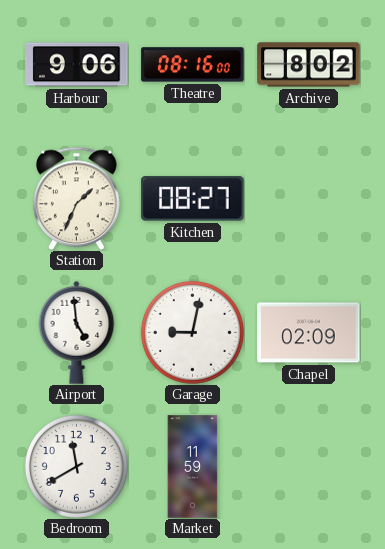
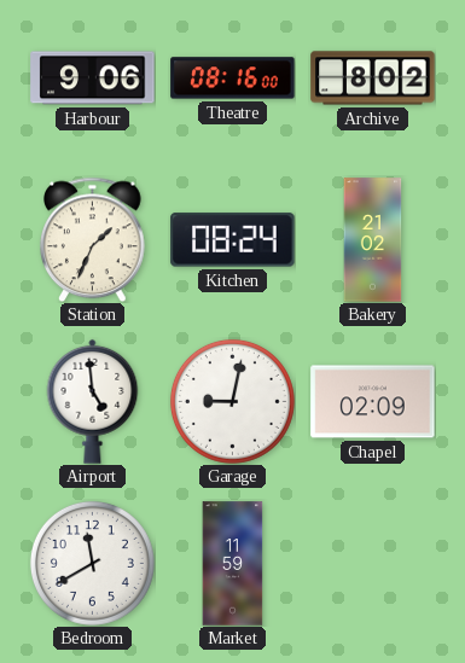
Kitchen: 08:27 -> 08:24
Bakery: none -> 21:02
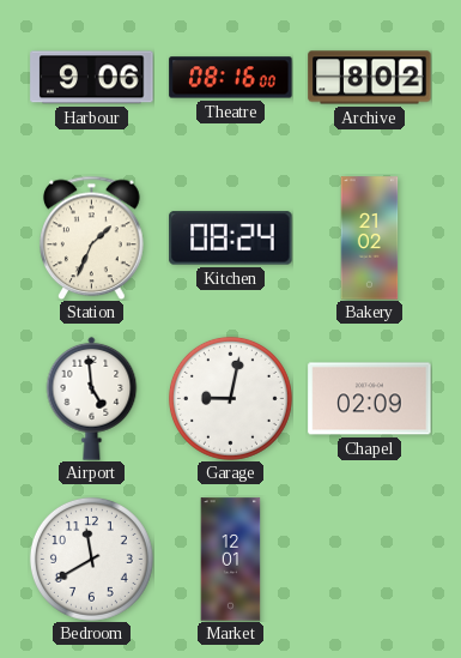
Market: 11:59 -> 12:01
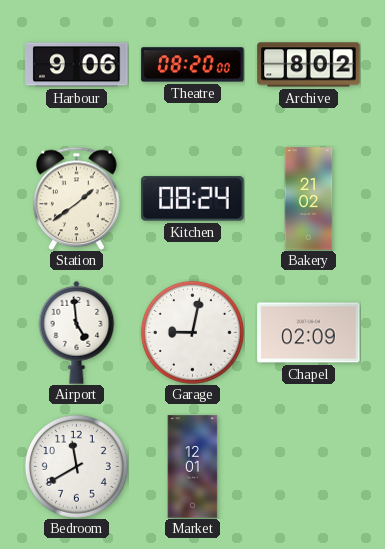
Theatre: 08:16 -> 08:20
Station: 1:34 -> 1:39
